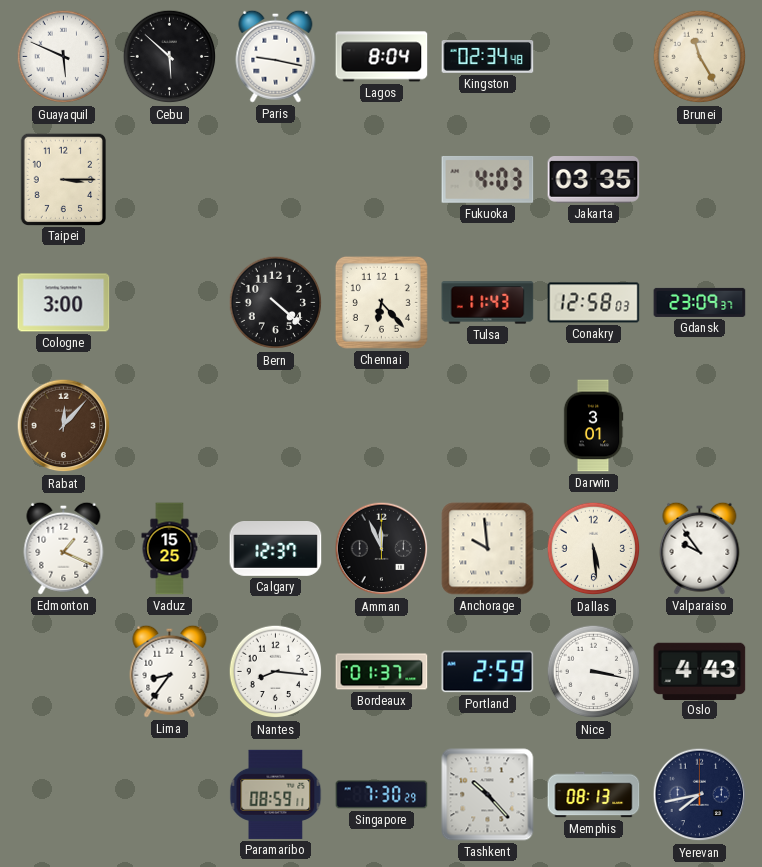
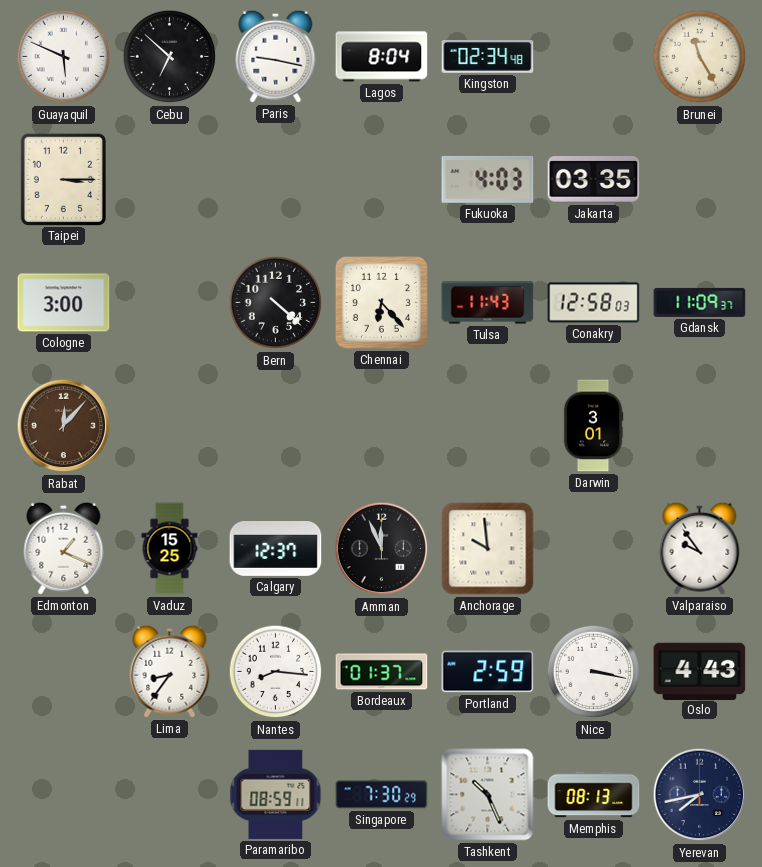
Cebu: 5:52 -> 6:52
Gdansk: 23:09 -> 11:09
Dallas: 5:29 -> none
Tashkent: 10:23 -> 10:26
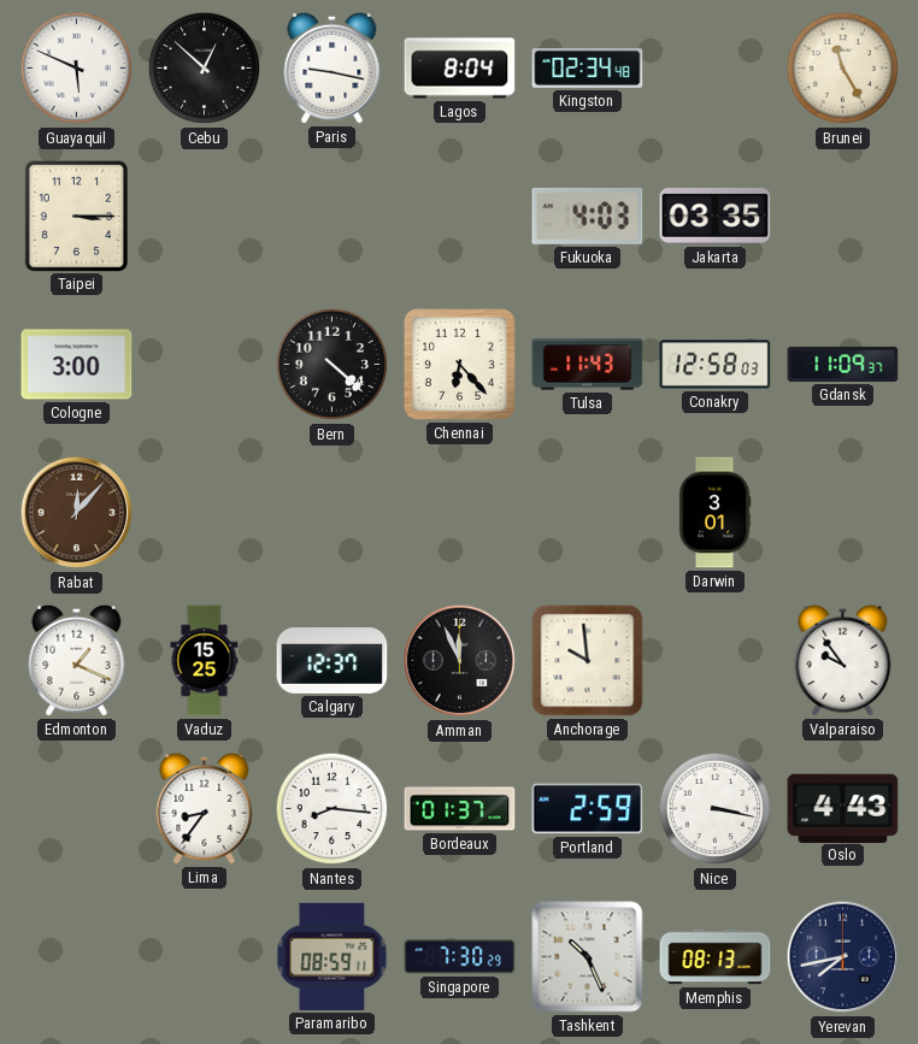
Cebu: 6:52 -> 12:52
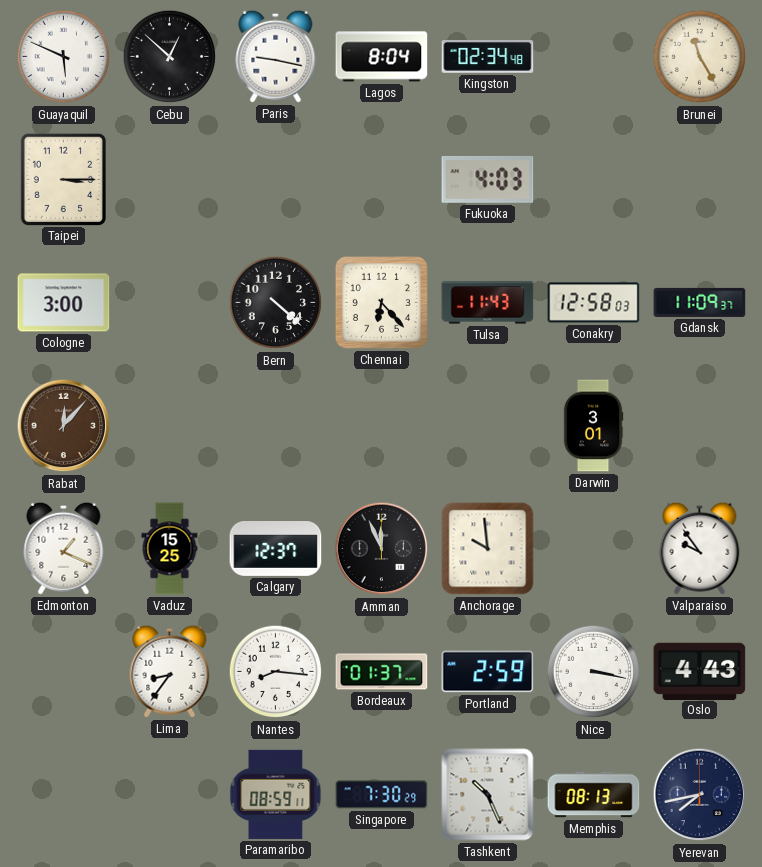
Jakarta: 03:35 -> none
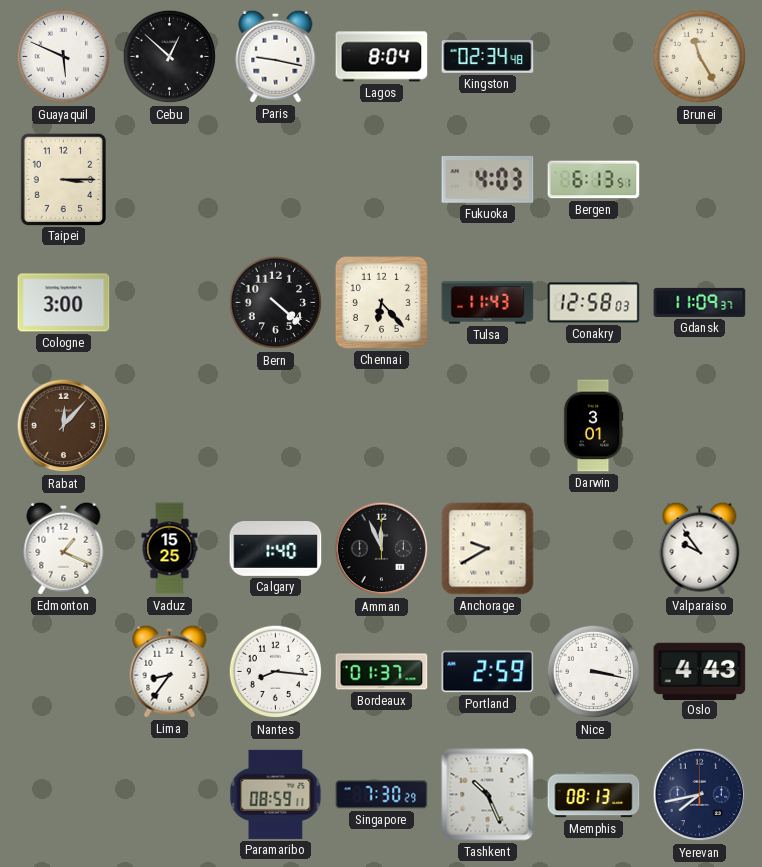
Bergen: none -> 6:13
Calgary: 12:37 -> 1:40
Anchorage: 9:59 -> 9:40
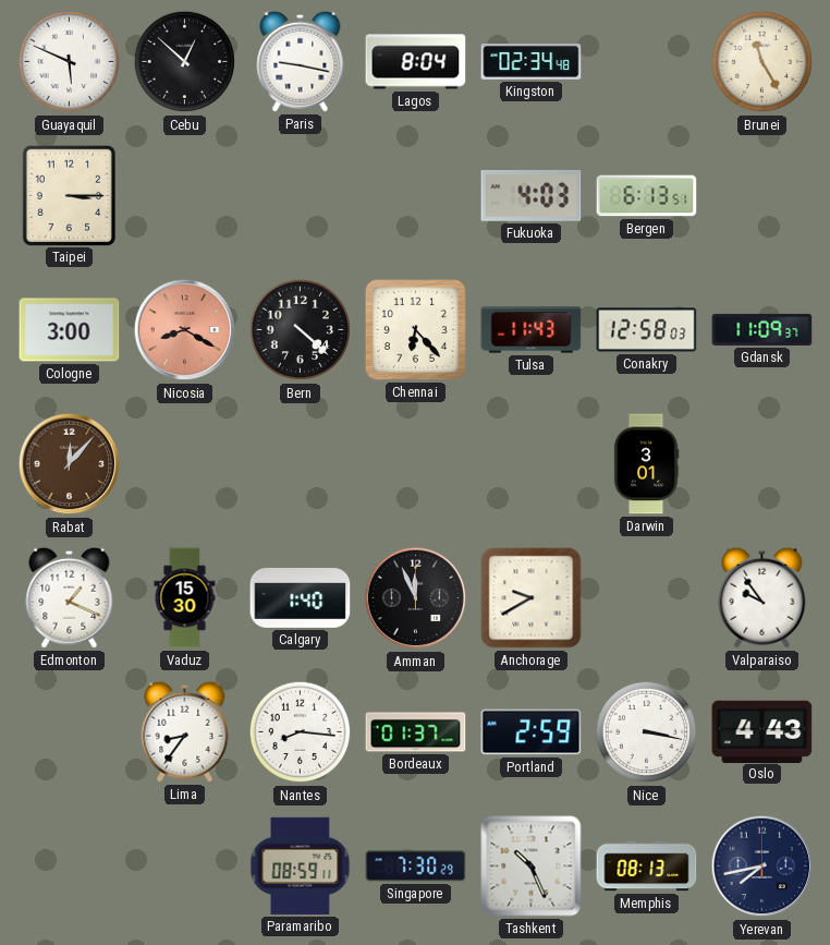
Nicosia: none -> 8:20
Vaduz: 15:25 -> 15:30
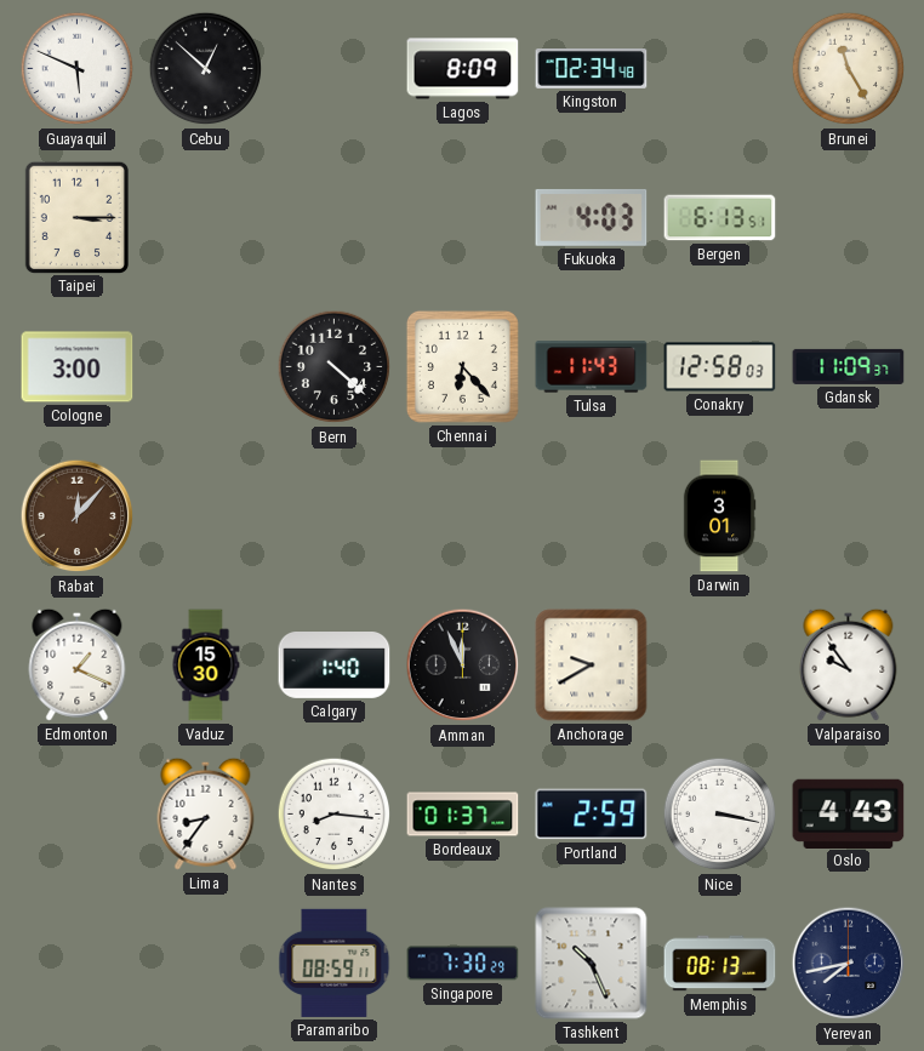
Paris: 9:17 -> none
Lagos: 8:04 -> 8:09
Nicosia: 8:20 -> none
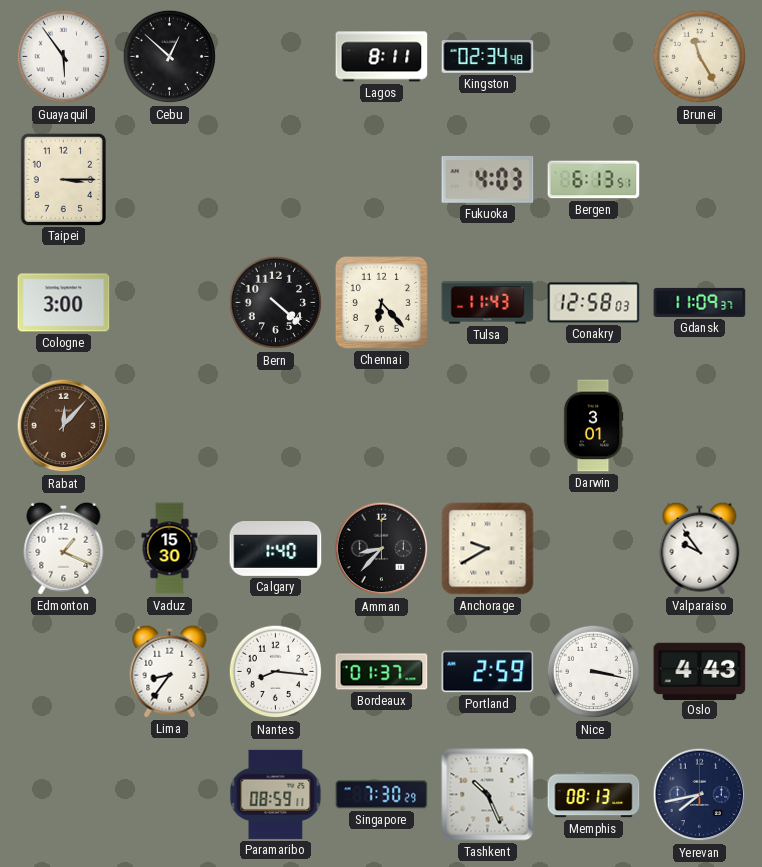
Guayaquil: 5:49 -> 5:54
Lagos: 8:09 -> 8:11
Amman: 11:56 -> 8:37
